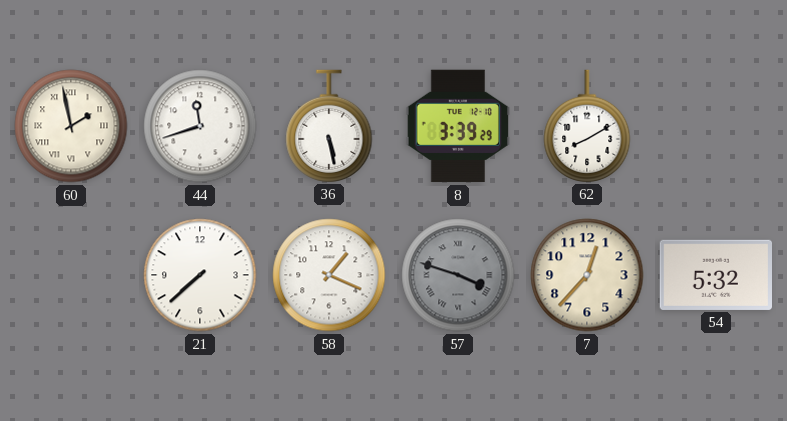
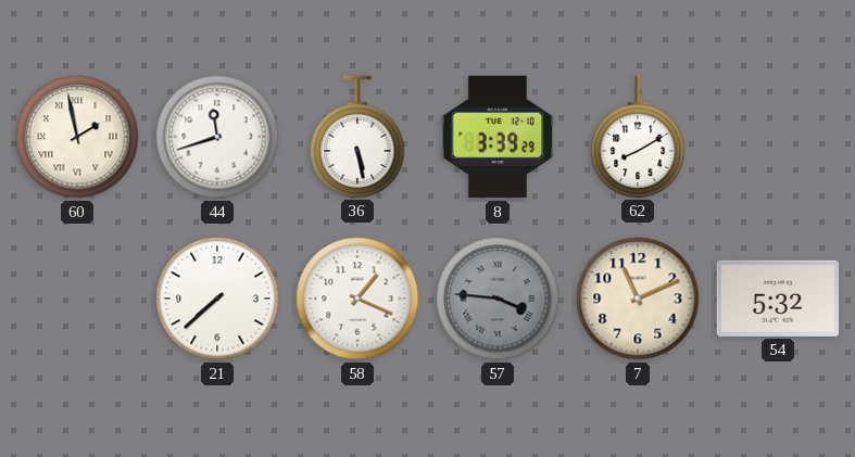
57: 3:48 -> 3:46
7: 12:37 -> 11:11
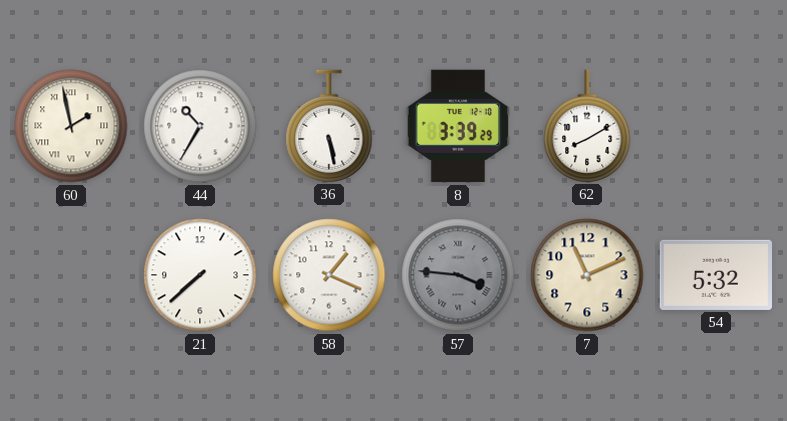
44: 11:42 -> 10:35
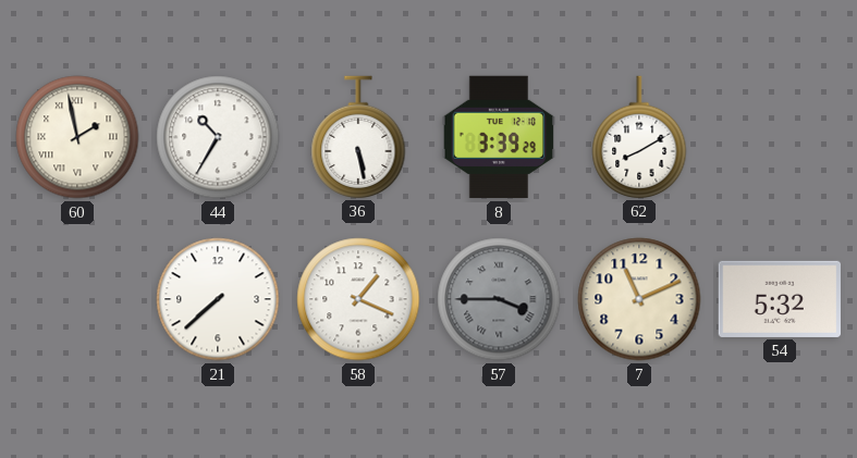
57: 3:46 -> 3:45
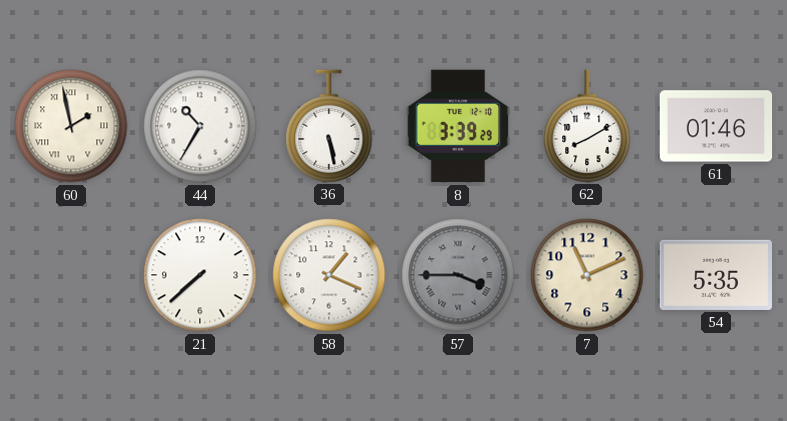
61: none -> 01:46
54: 5:32 -> 5:35
